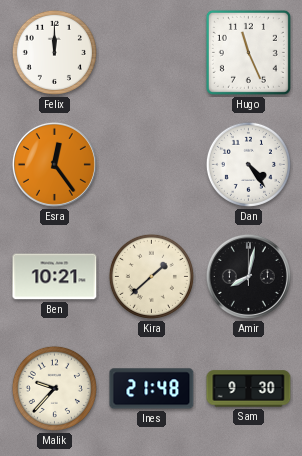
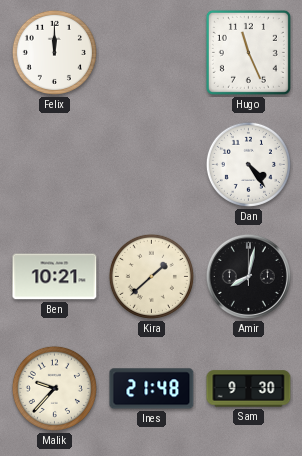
Esra: 12:24 -> none
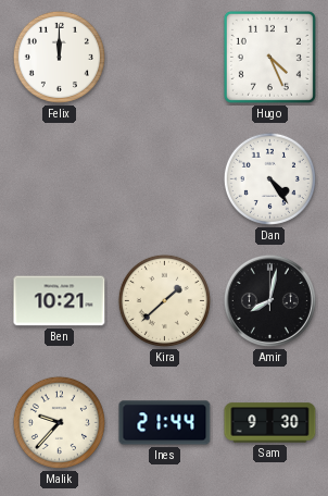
Hugo: 11:26 -> 4:26
Ines: 21:48 -> 21:44
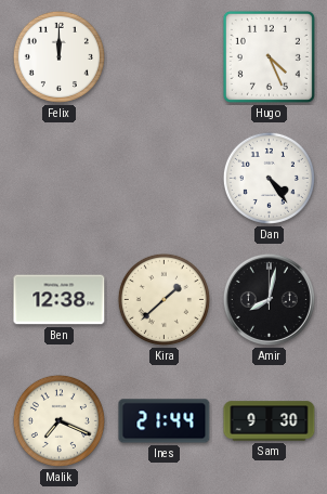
Ben: 10:21 -> 12:38
Malik: 9:37 -> 7:19
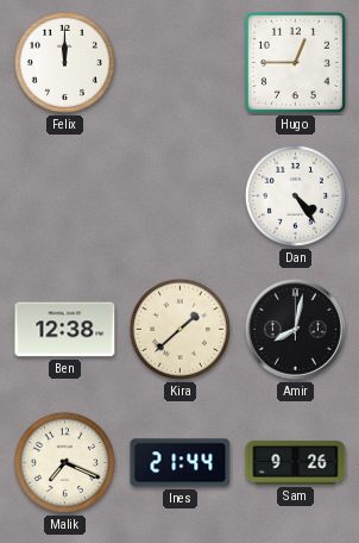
Hugo: 4:26 -> 12:45
Sam: 9:30 -> 9:26
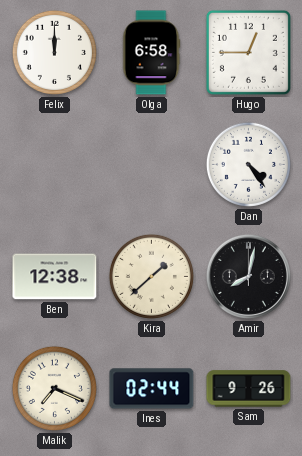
Olga: none -> 6:58
Ines: 21:44 -> 02:44
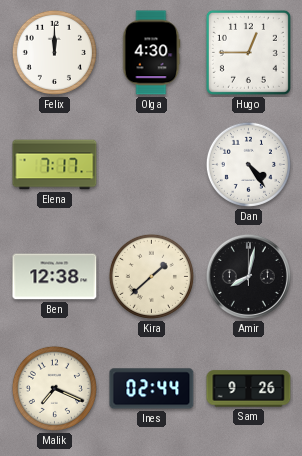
Olga: 6:58 -> 4:30
Elena: none -> 7:17
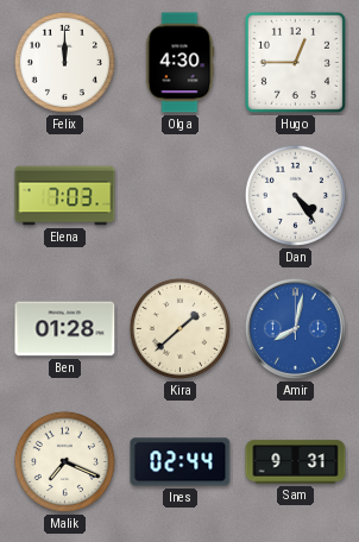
Elena: 7:17 -> 7:03
Ben: 12:38 -> 01:28
Amir dial: black -> blue
Sam: 9:26 -> 9:31
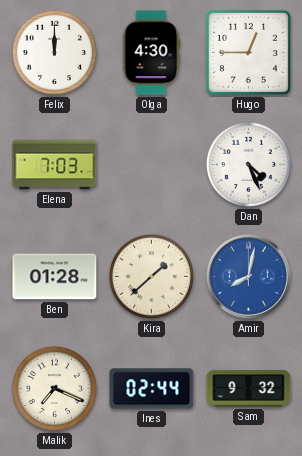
Dan: 4:24 -> 4:26
Sam: 9:31 -> 9:32
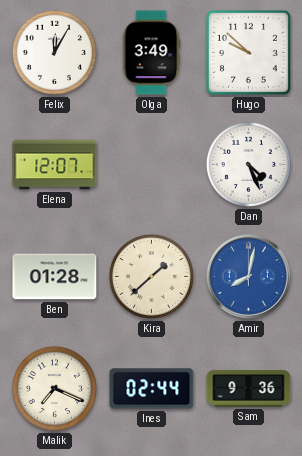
Felix: 12:00 -> 12:05
Olga: 4:30 -> 3:49
Hugo: 12:45 -> 9:52
Elena: 7:03 -> 12:07
Sam: 9:32 -> 9:36
